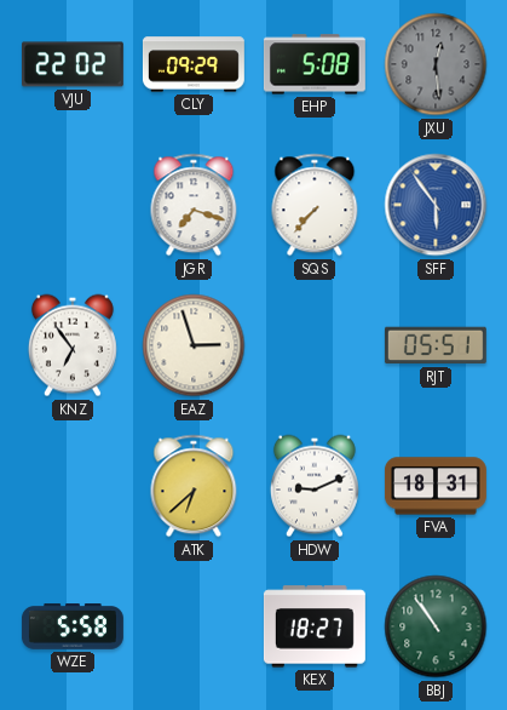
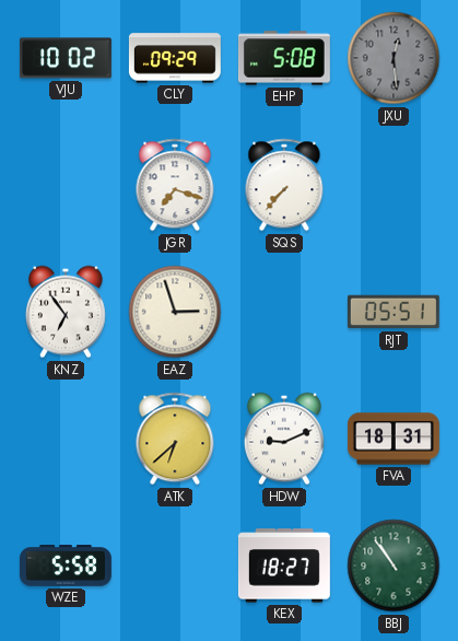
VJU: 22:02 -> 10:02
SFF: 5:54 -> none
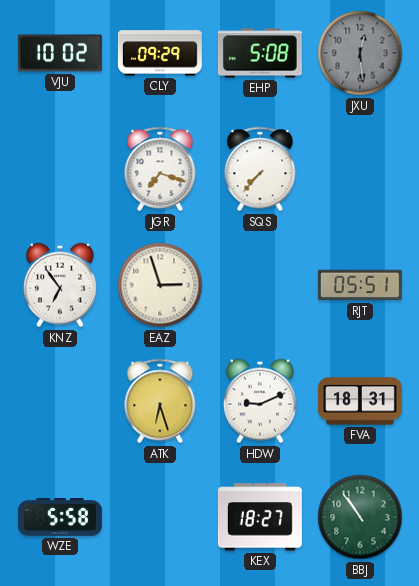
ATK: 6:38 -> 6:27
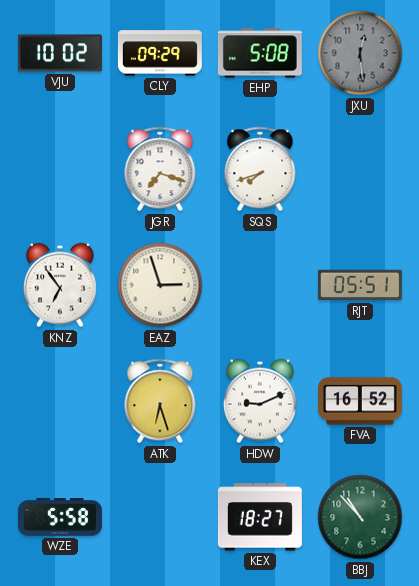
SQS: 7:37 -> 7:42
FVA: 18:31 -> 16:52
BBJ: 10:54 -> 10:53
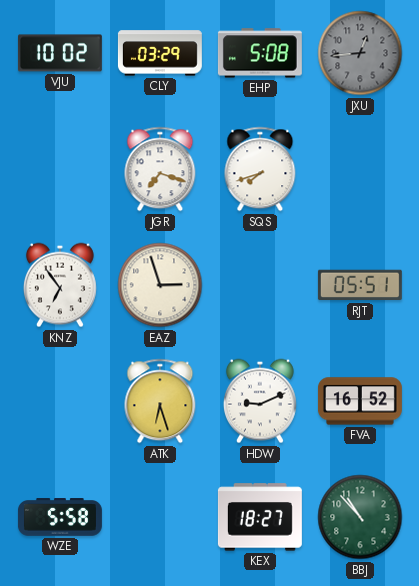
CLY: 09:29 -> 03:29
JXU: 12:29 -> 12:44
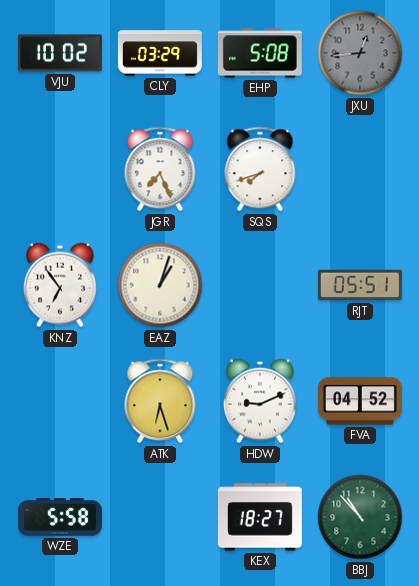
JGR: 7:18 -> 7:26
EAZ: 2:57 -> 1:03
FVA: 16:52 -> 04:52
